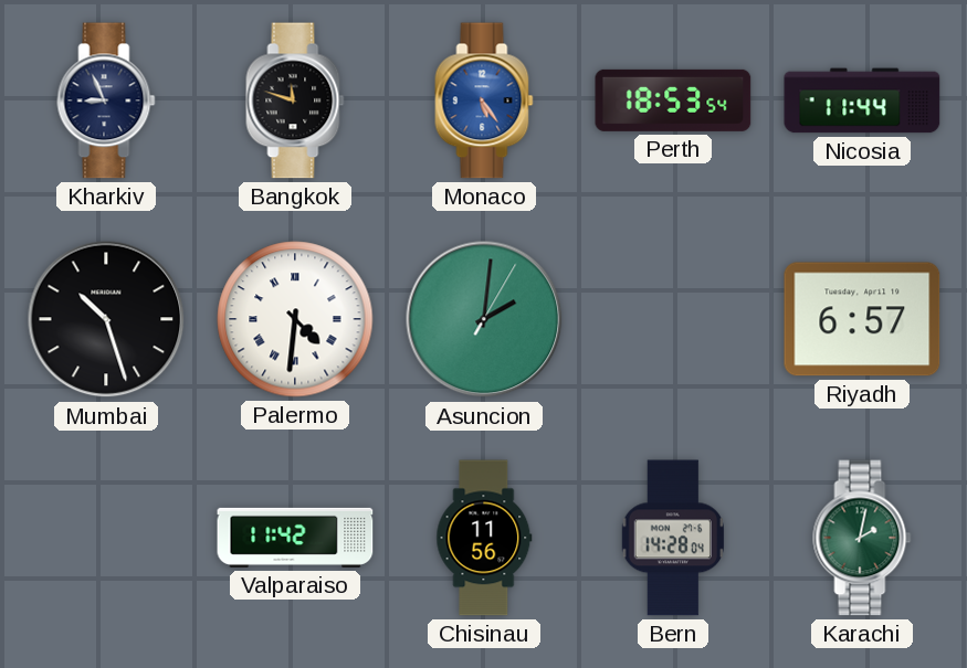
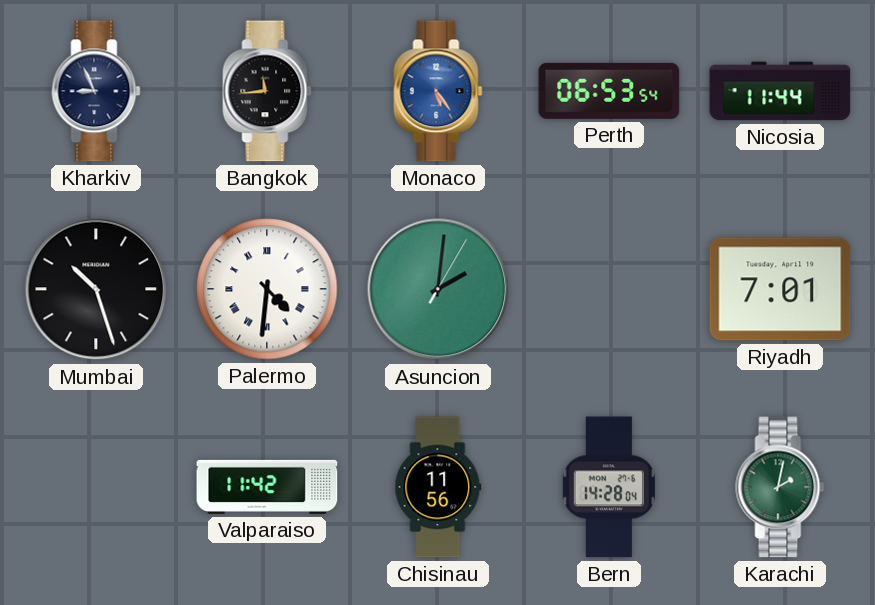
Bangkok: 11:48 -> 11:44
Perth: 18:53 -> 06:53
Riyadh: 6:57 -> 7:01
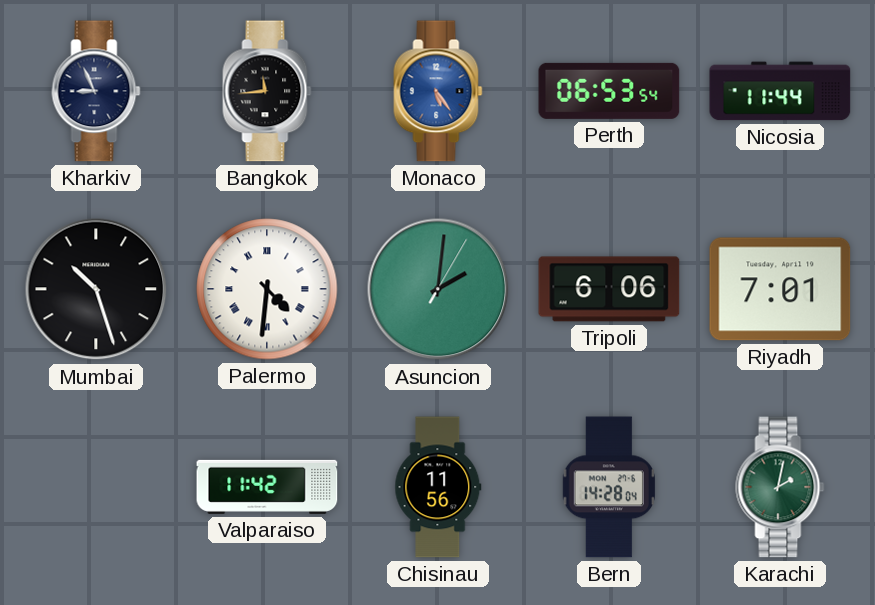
Tripoli: none -> 6:06
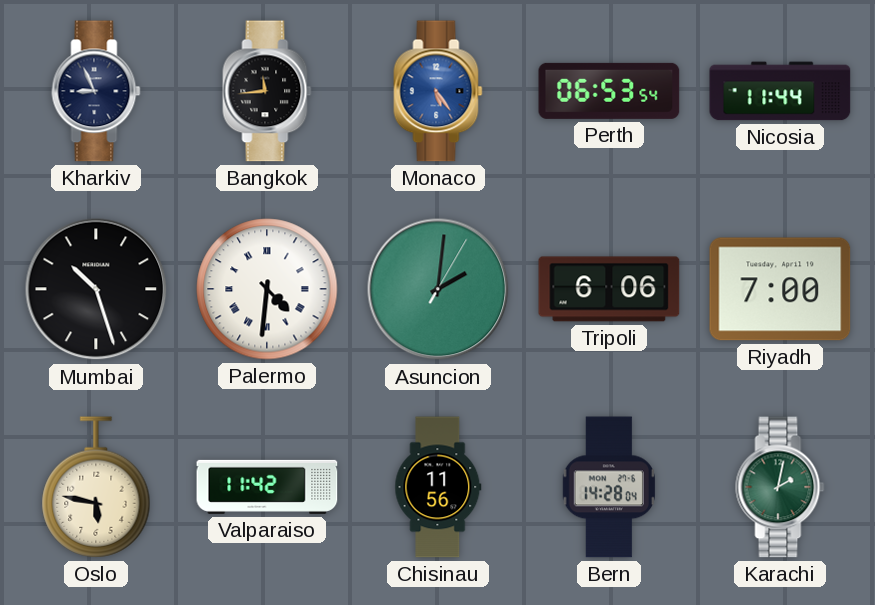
Riyadh: 7:01 -> 7:00
Oslo: none -> 5:47
